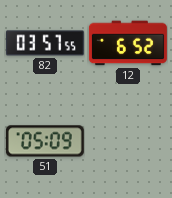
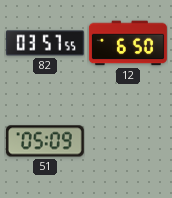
12: 6:52 -> 6:50
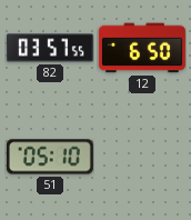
51: 05:09 -> 05:10
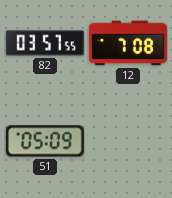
12: 6:50 -> 7:08
51: 05:10 -> 05:09
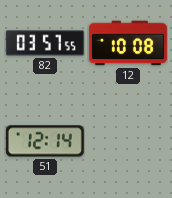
12: 7:08 -> 10:08
51: 05:09 -> 12:14
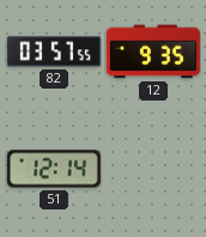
12: 10:08 -> 9:35
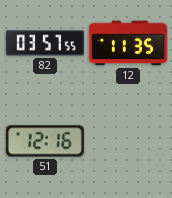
12: 9:35 -> 11:35
51: 12:14 -> 12:16
